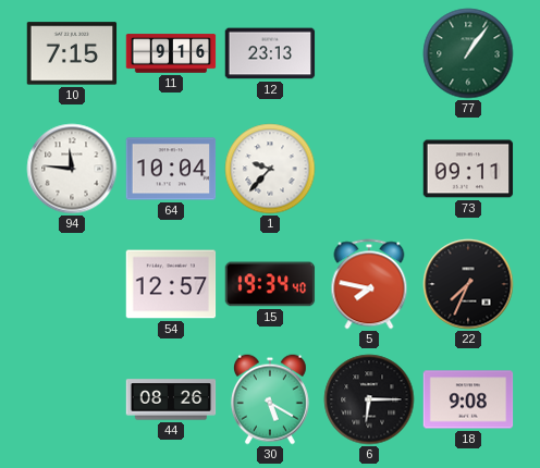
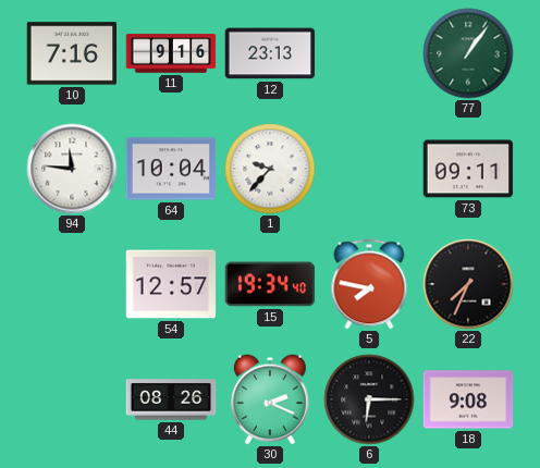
10: 7:15 -> 7:16
30: 5:20 -> 2:19
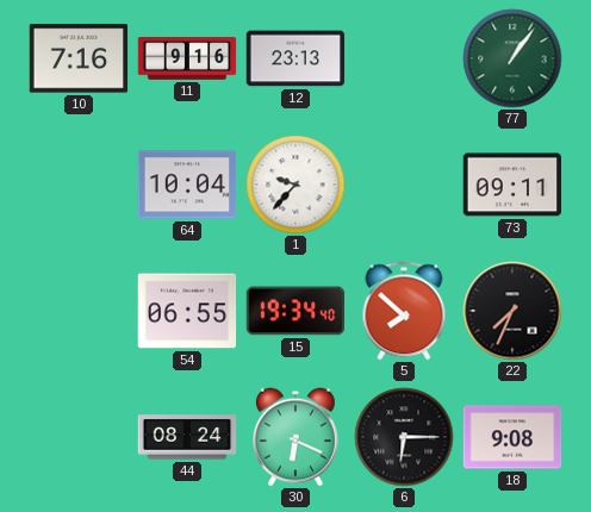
94: 11:46 -> none
54: 12:57 -> 06:55
5: 7:47 -> 7:52
44: 08:26 -> 08:24
30: 2:19 -> 6:19
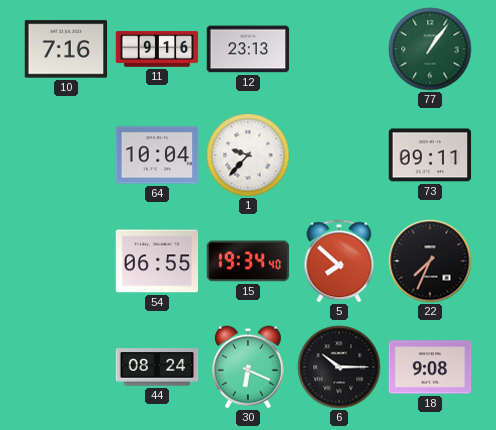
6: 6:15 -> 10:15
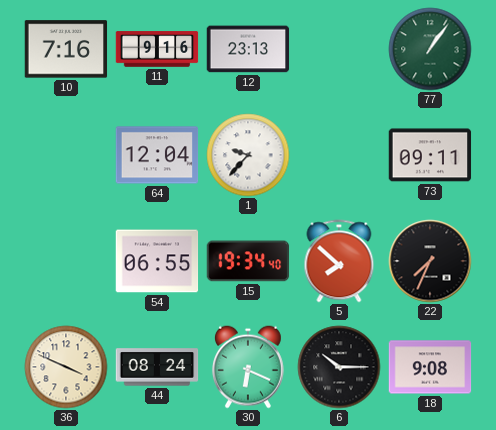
64: 10:04 -> 12:04
36: none -> 3:49
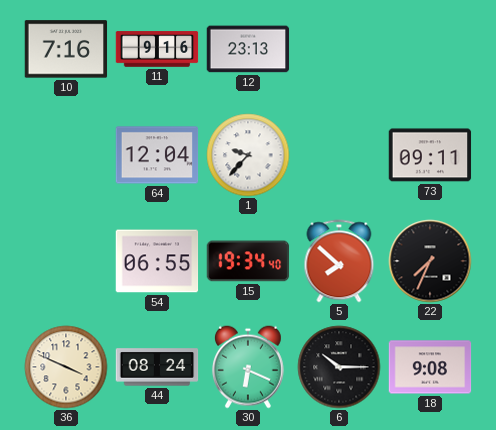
77: 1:06 -> none
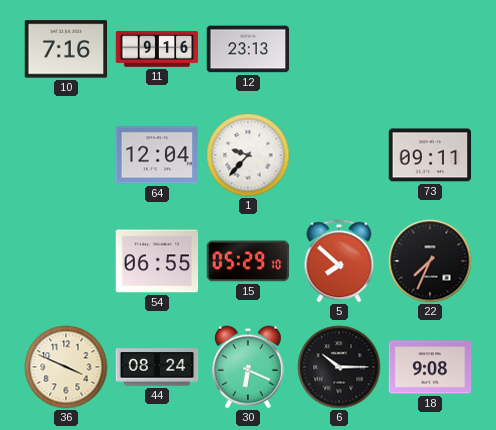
15: 19:34 -> 05:29
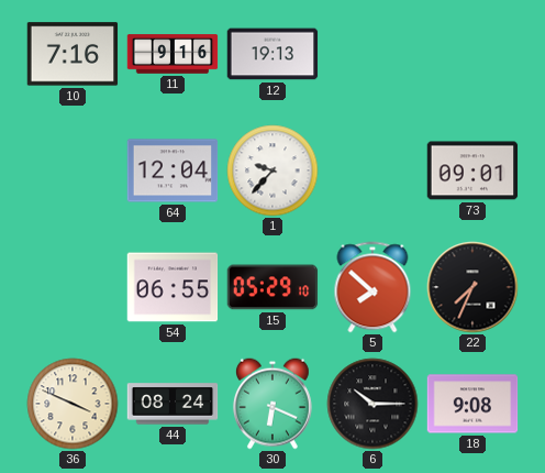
12: 23:13 -> 19:13
73: 09:11 -> 09:01
